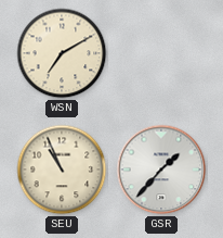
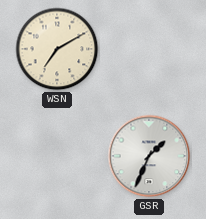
SEU: 10:56 -> none
GSR: 1:37 -> 1:34
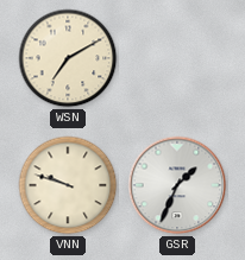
VNN: none -> 9:48
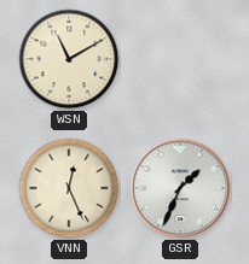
WSN: 7:10 -> 11:10
VNN: 9:48 -> 12:26
